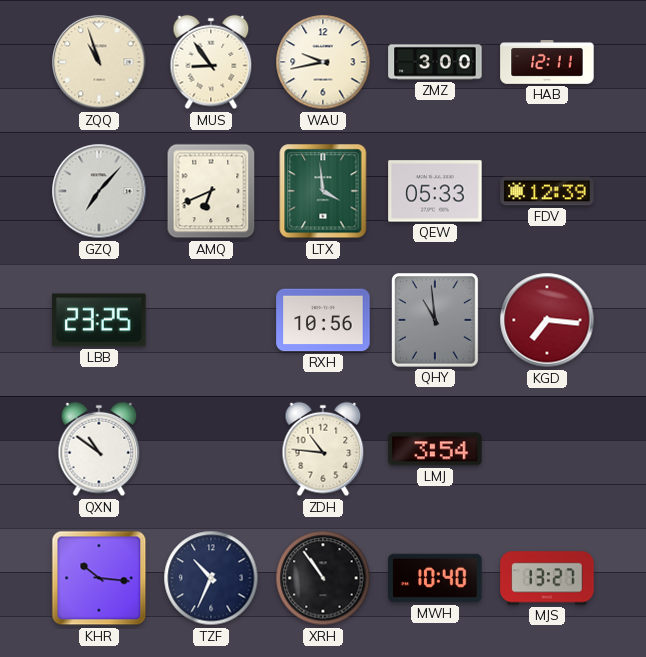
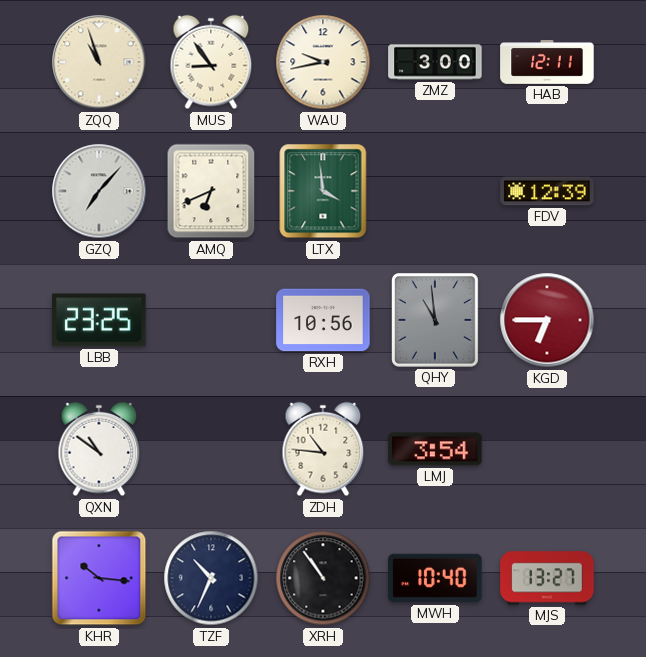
QEW: 05:33 -> none
KGD: 7:16 -> 6:45
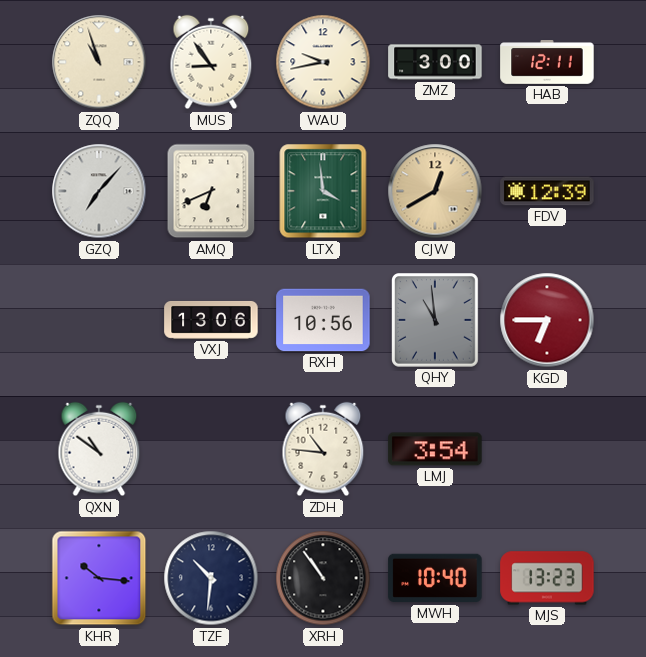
CJW: none -> 12:40
LBB: 23:25 -> none
VXJ: none -> 13:06
TZF: 10:34 -> 10:31
MJS: 13:27 -> 13:23
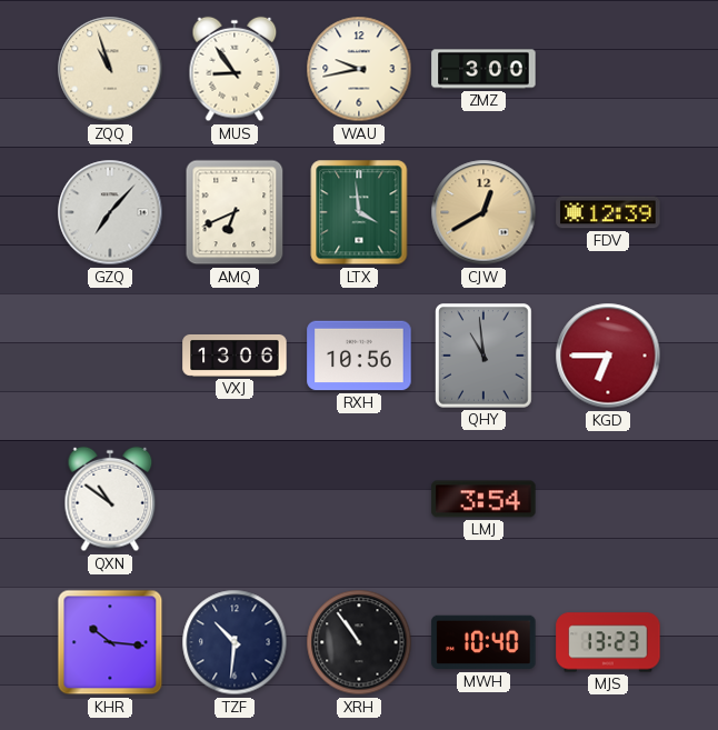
HAB: 12:11 -> none
ZDH: 10:46 -> none
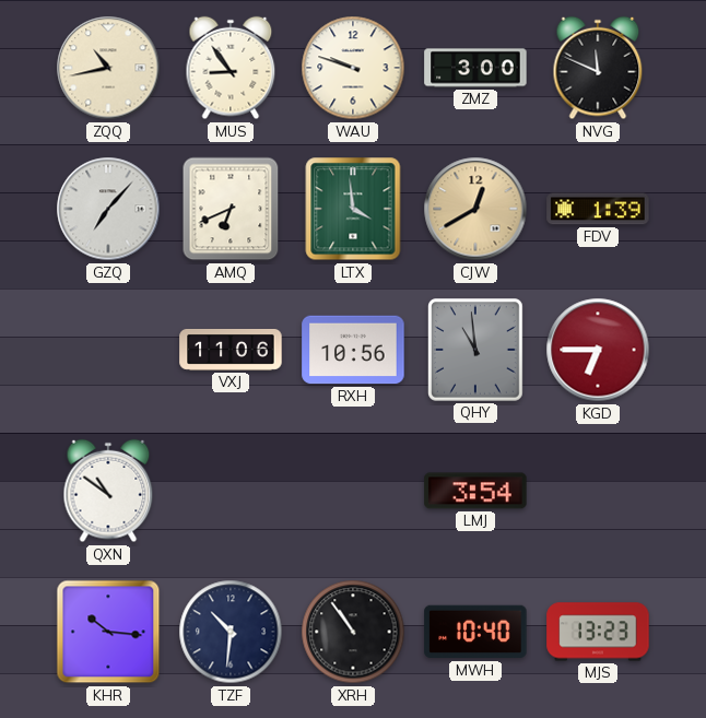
ZQQ: 10:57 -> 10:43
WAU: 9:43 -> 9:48
NVG: none -> 11:49
FDV: 12:39 -> 1:39
VXJ: 13:06 -> 11:06
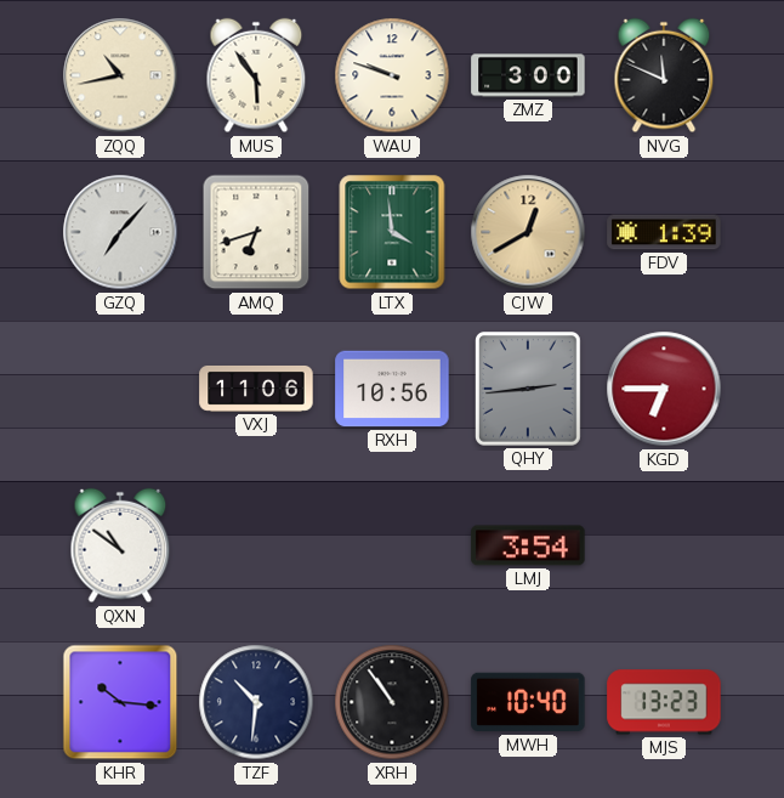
MUS: 8:54 -> 5:54
AMQ: 6:41 -> 6:42
QHY: 10:59 -> 2:44
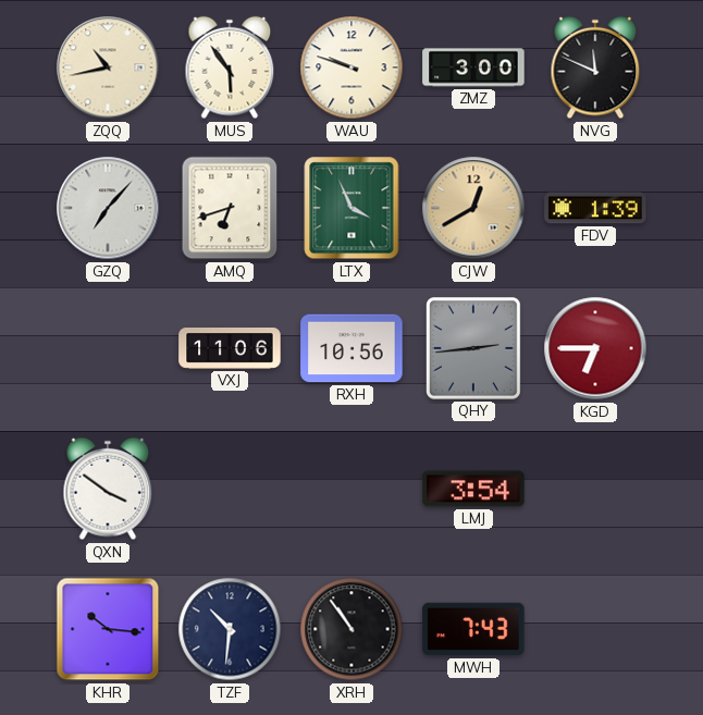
LTX: 3:59 -> 3:56
QXN: 10:51 -> 3:51
MWH: 10:40 -> 7:43
MJS: 13:23 -> none
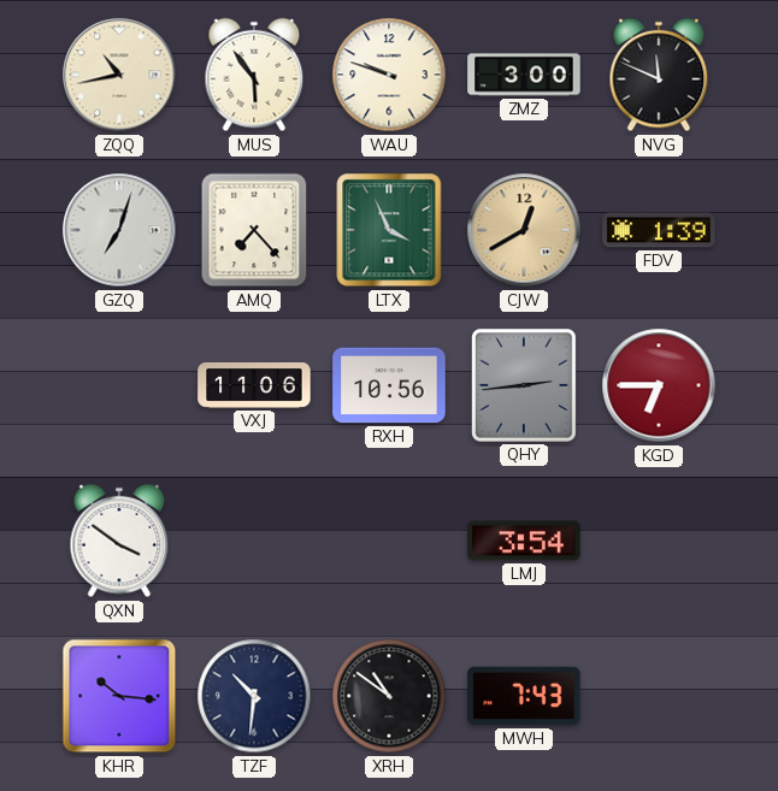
GZQ: 7:07 -> 7:03
AMQ: 6:42 -> 7:23
XRH: 10:54 -> 10:51
